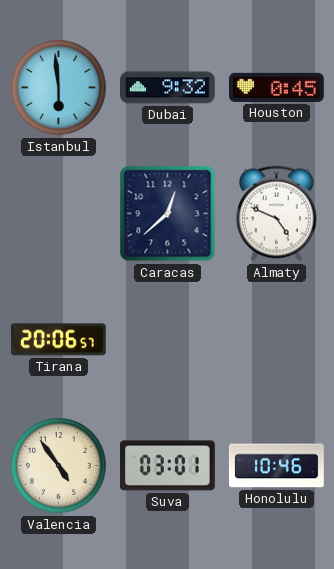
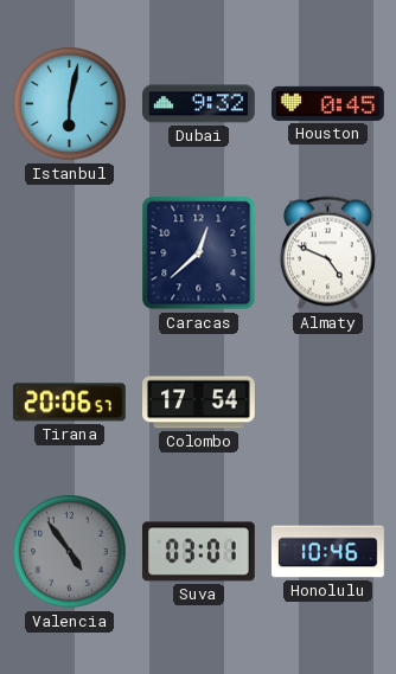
Istanbul: 5:59 -> 6:02
Colombo: none -> 17:54
Valencia dial: cream -> grey
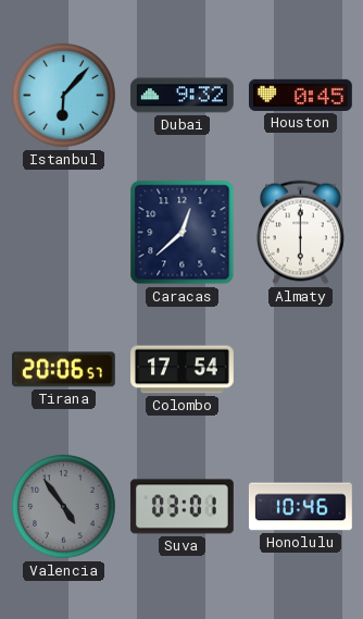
Istanbul: 6:02 -> 6:07
Almaty: 4:49 -> 6:00
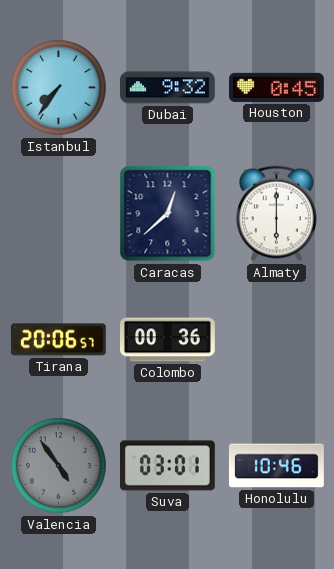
Istanbul: 6:07 -> 7:36
Colombo: 17:54 -> 00:36
